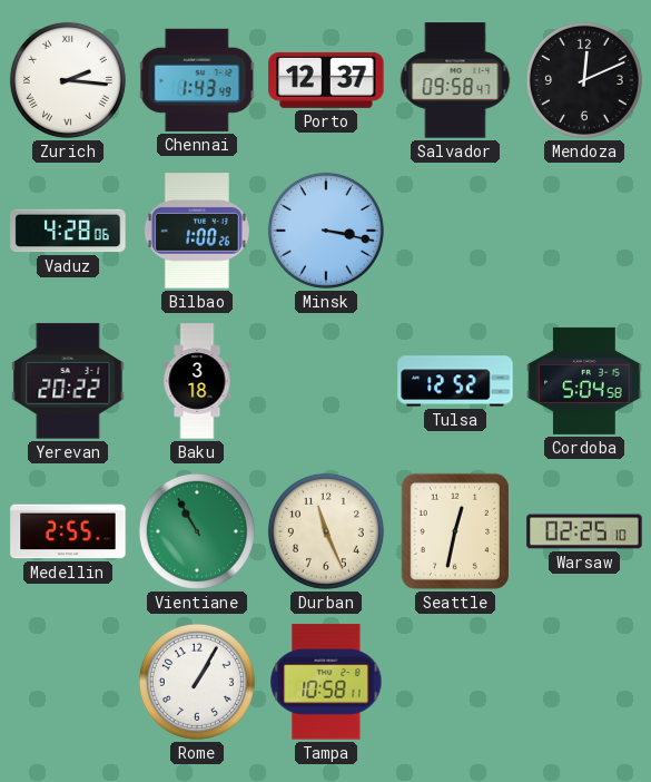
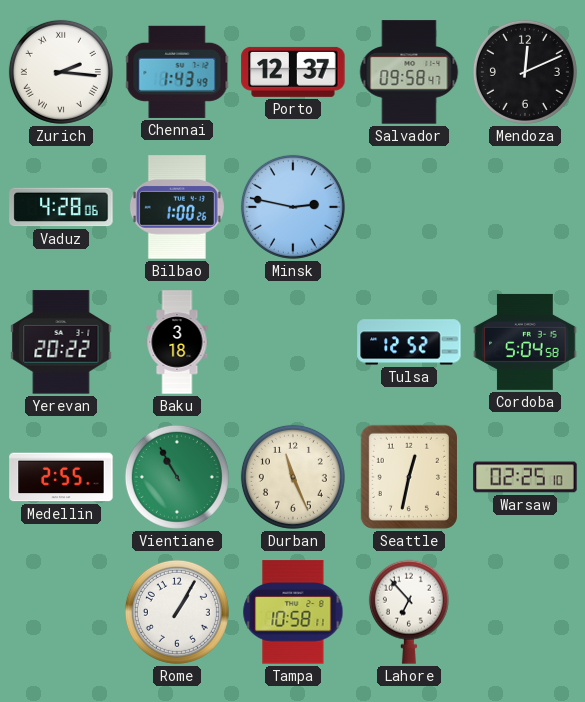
Minsk: 3:17 -> 2:47
Lahore: none -> 6:53
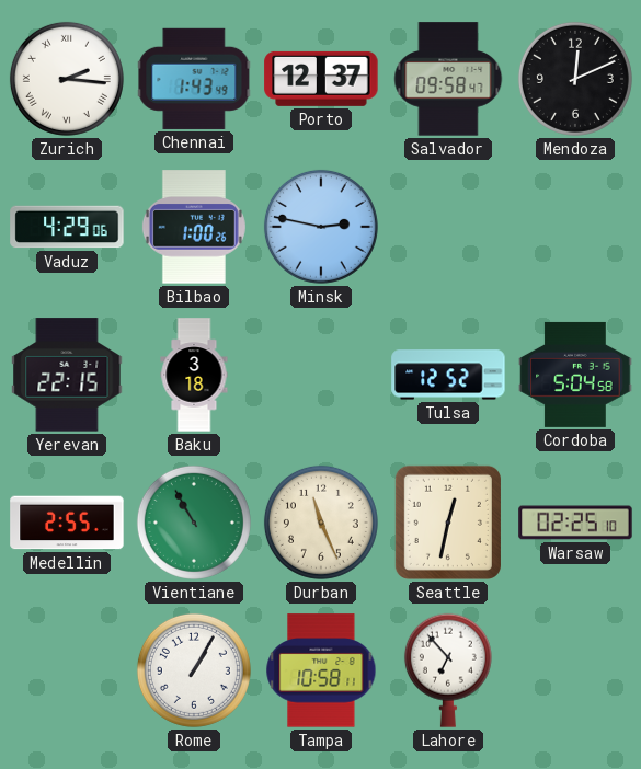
Vaduz: 4:28 -> 4:29
Yerevan: 20:22 -> 22:15
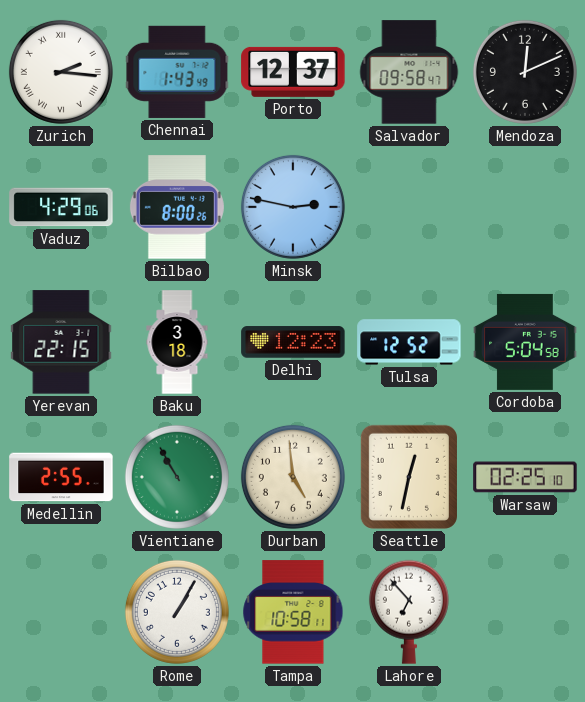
Bilbao: 1:00 -> 8:00
Delhi: none -> 12:23
Durban: 11:26 -> 4:59
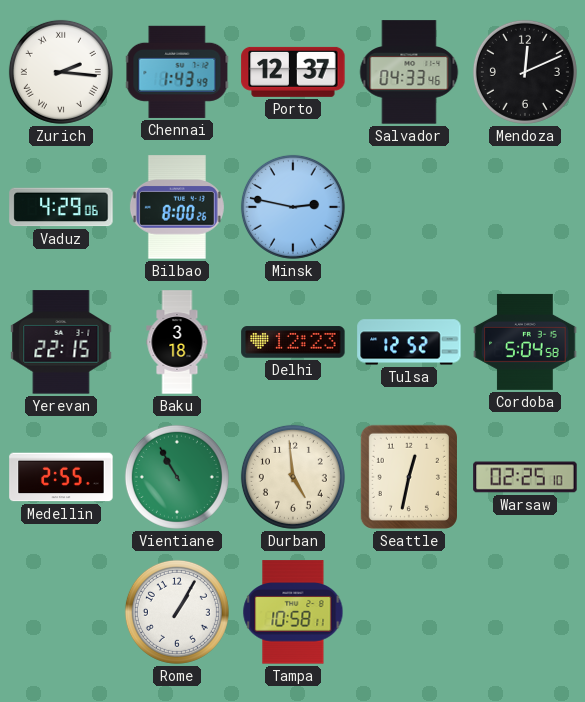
Salvador: 09:58 -> 04:33
Lahore: 6:53 -> none
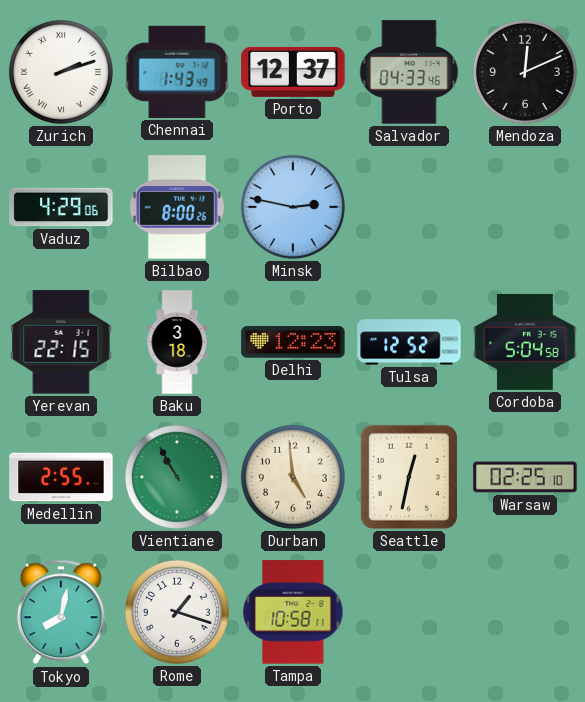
Zurich: 2:16 -> 2:12
Tokyo: none -> 8:02
Rome: 1:05 -> 1:18
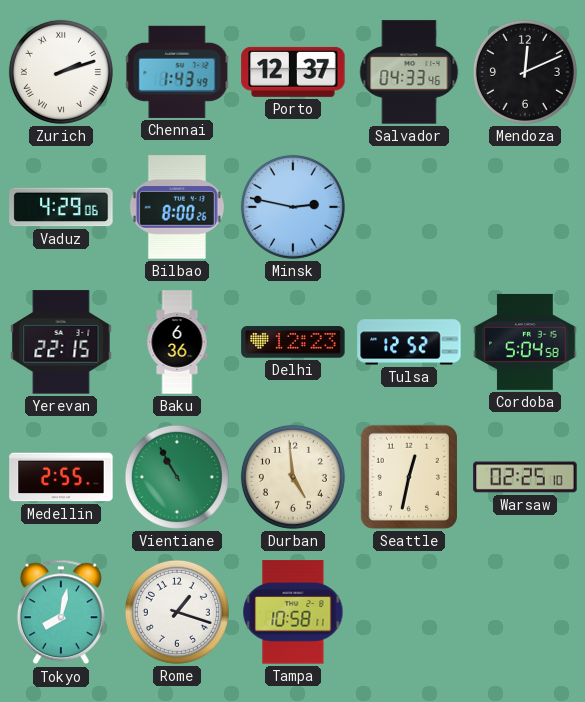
Baku: 3:18 -> 6:36
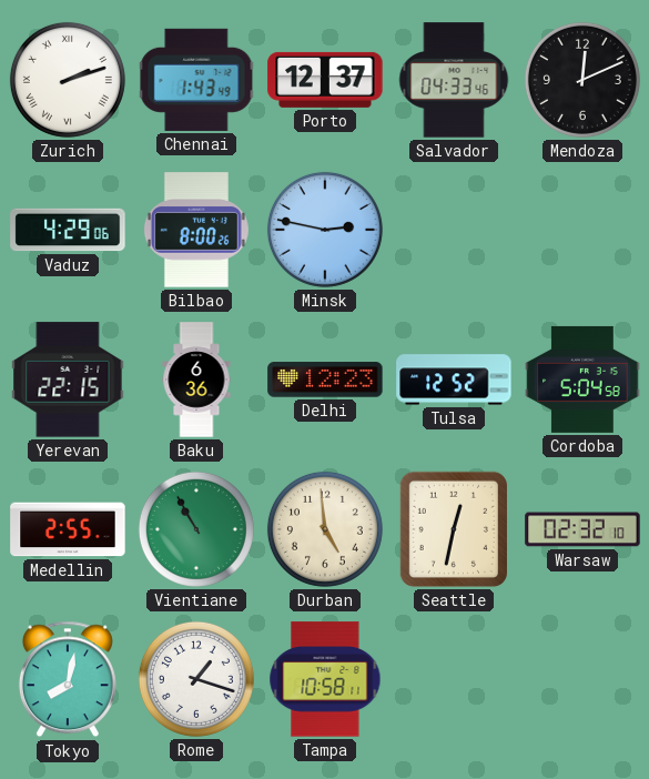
Warsaw: 02:25 -> 02:32
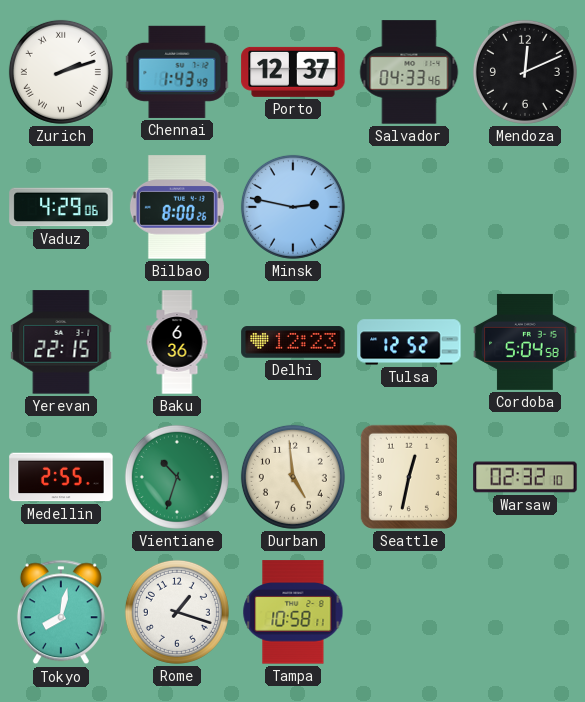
Vientiane: 10:55 -> 10:33
